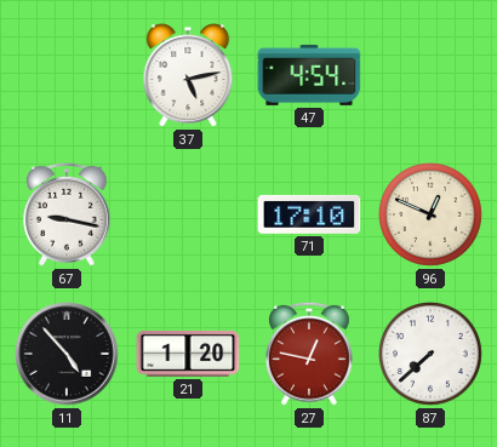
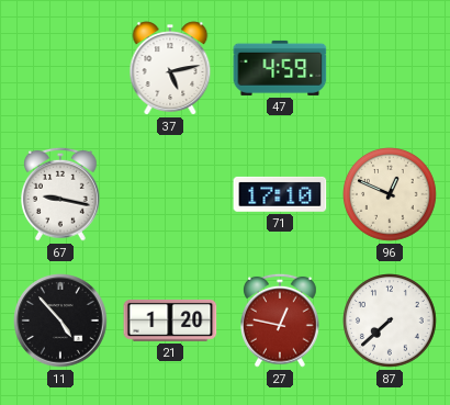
47: 4:54 -> 4:59
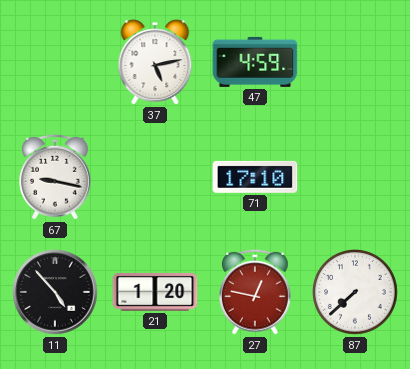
96: 12:49 -> none
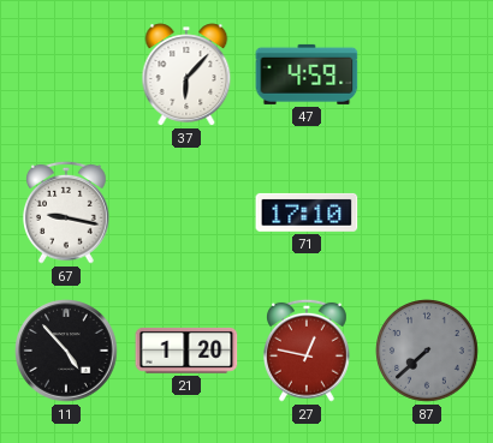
37: 5:13 -> 6:07
87 dial: white -> grey
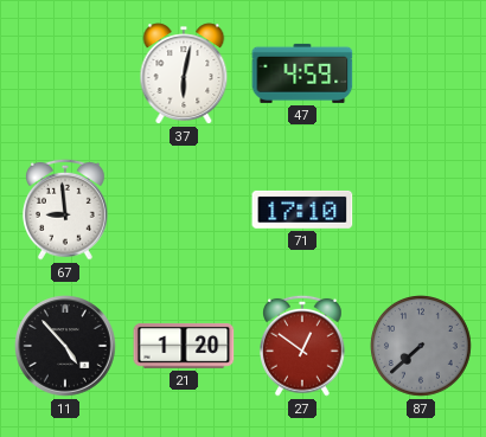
37: 6:07 -> 6:02
67: 9:17 -> 8:59
27: 12:47 -> 12:51
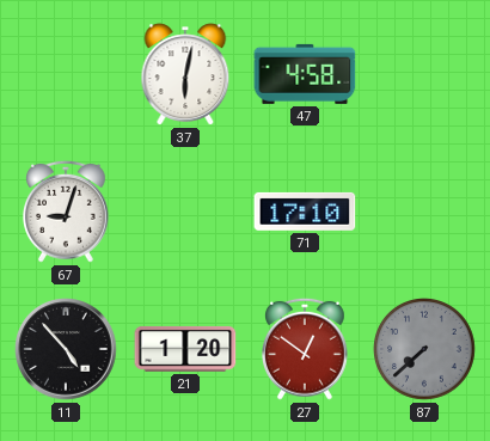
47: 4:59 -> 4:58
67: 8:59 -> 9:03
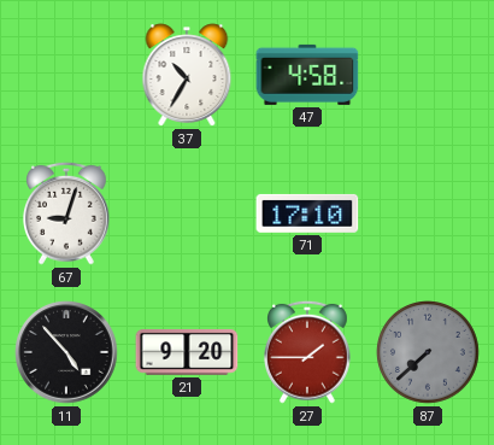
37: 6:02 -> 10:35
21: 1:20 -> 9:20
27: 12:51 -> 1:45
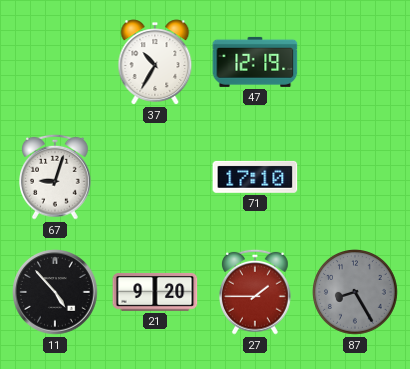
47: 4:58 -> 12:19
87: 7:38 -> 8:25
